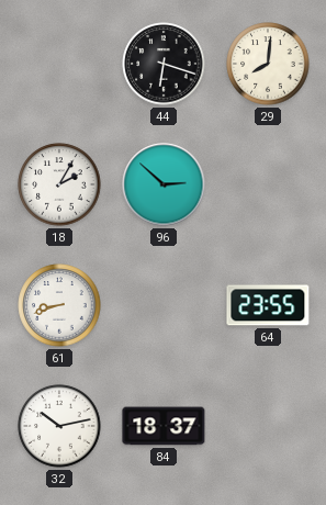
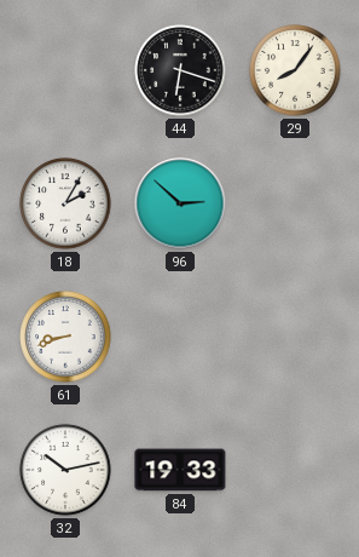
29: 8:01 -> 8:06
64: 23:55 -> none
84: 18:37 -> 19:33
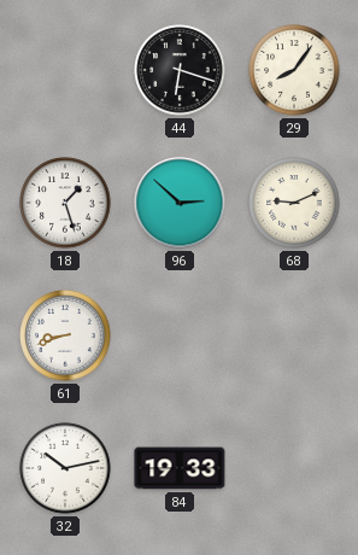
18: 2:05 -> 1:27
68: none -> 9:11
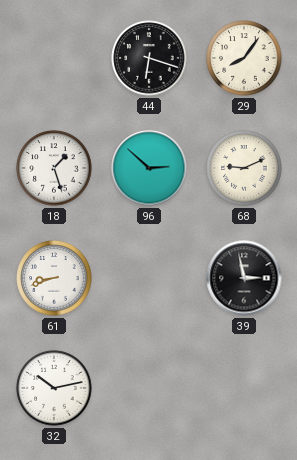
39: none -> 2:58
84: 19:33 -> none
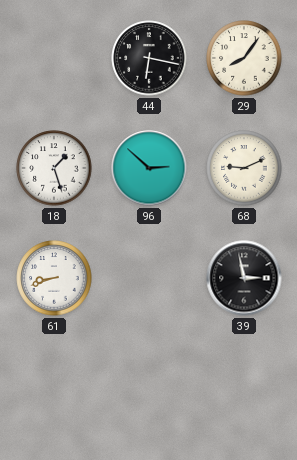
44: 6:18 -> 6:17
32: 10:13 -> none
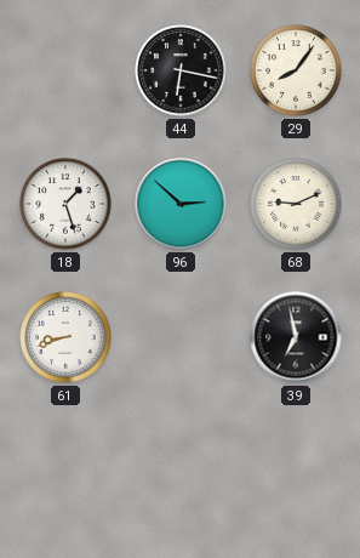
39: 2:58 -> 6:58
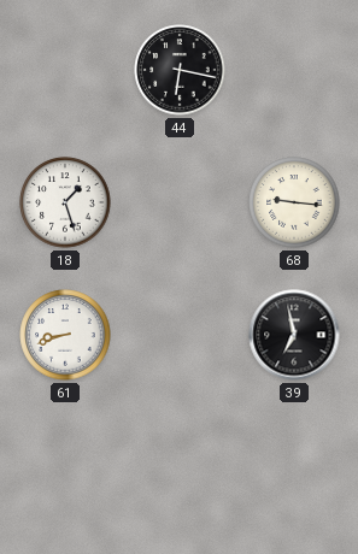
29: 8:06 -> none
96: 2:52 -> none
68: 9:11 -> 9:16
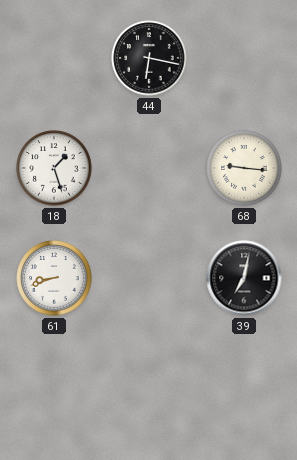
39: 6:58 -> 7:02
